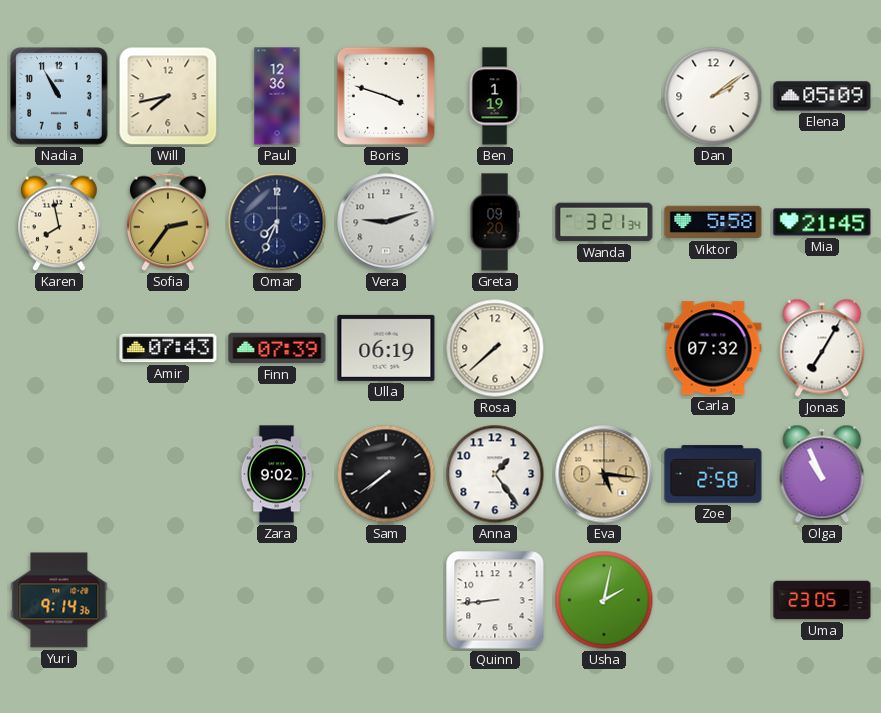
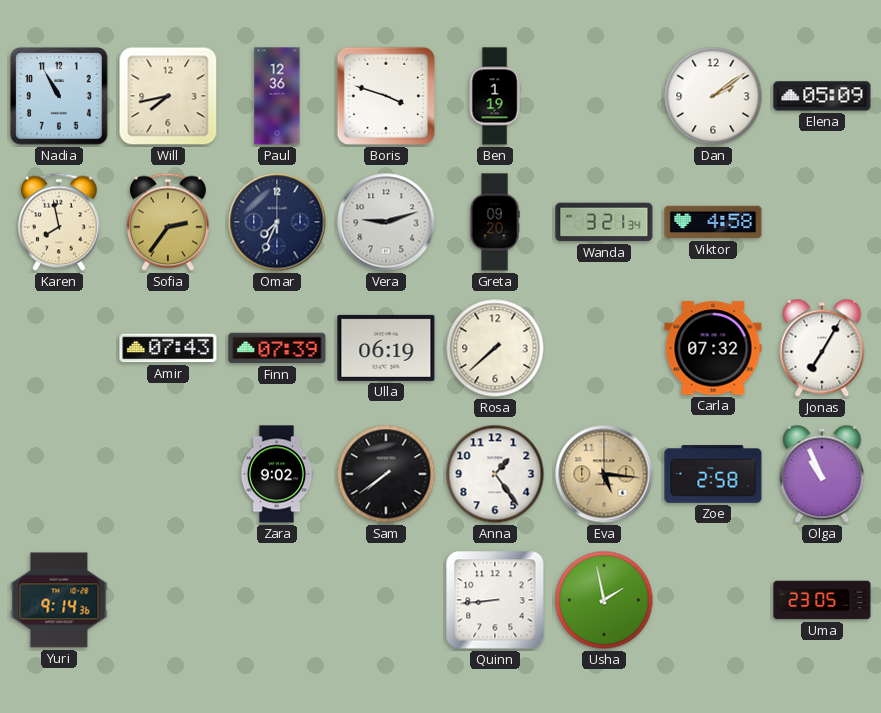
Viktor: 5:58 -> 4:58
Mia: 21:45 -> none
Usha: 2:02 -> 1:58
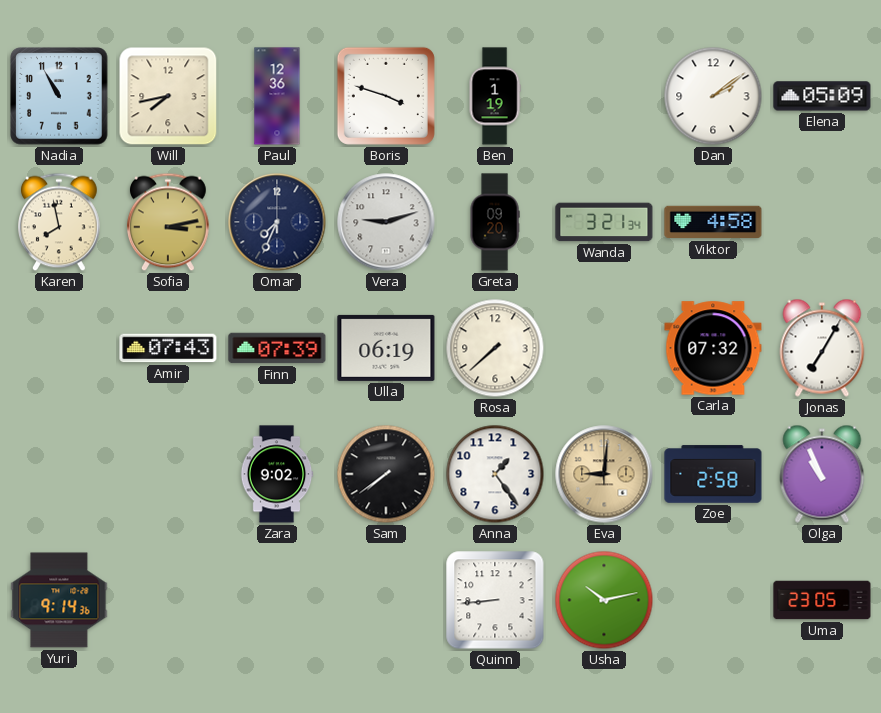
Sofia: 2:36 -> 3:13
Eva: 5:16 -> 9:01
Usha: 1:58 -> 10:13
